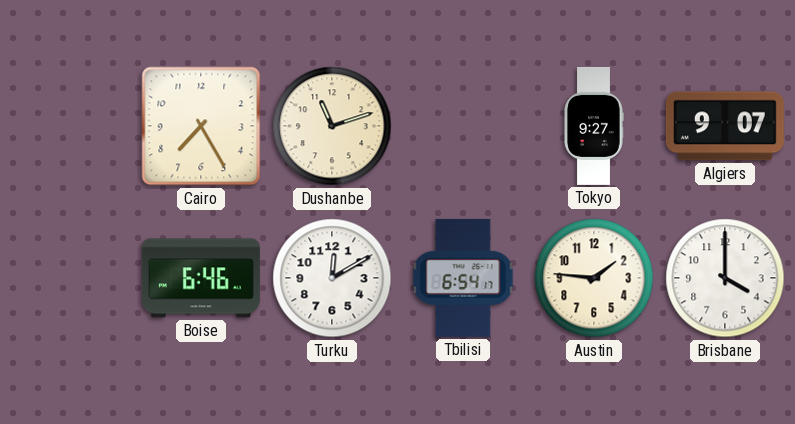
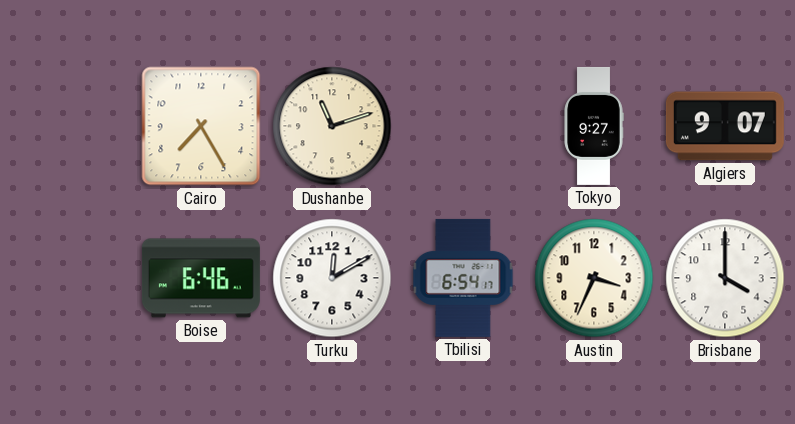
Austin: 1:46 -> 3:34
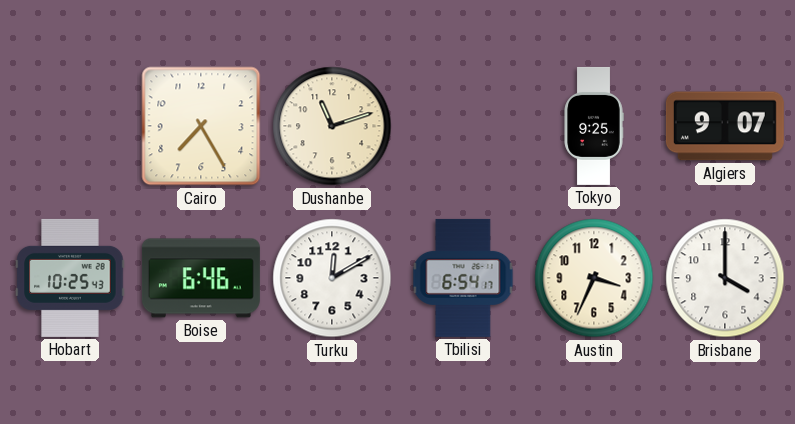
Tokyo: 9:27 -> 9:25
Hobart: none -> 10:25
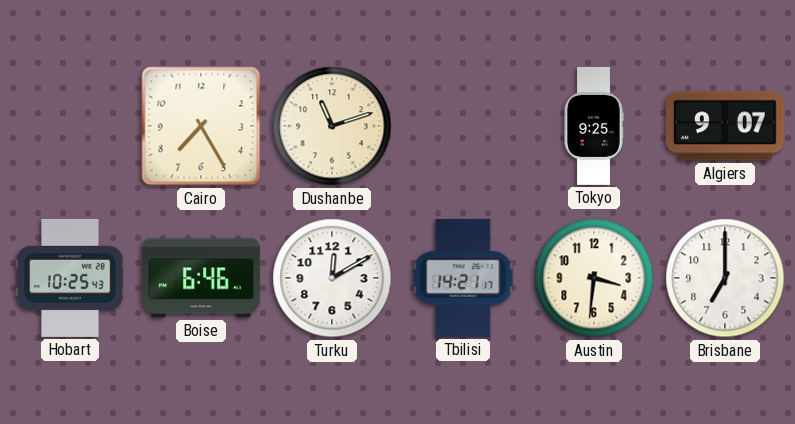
Tbilisi: 6:54 -> 14:21
Austin: 3:34 -> 3:31
Brisbane: 4:00 -> 7:00
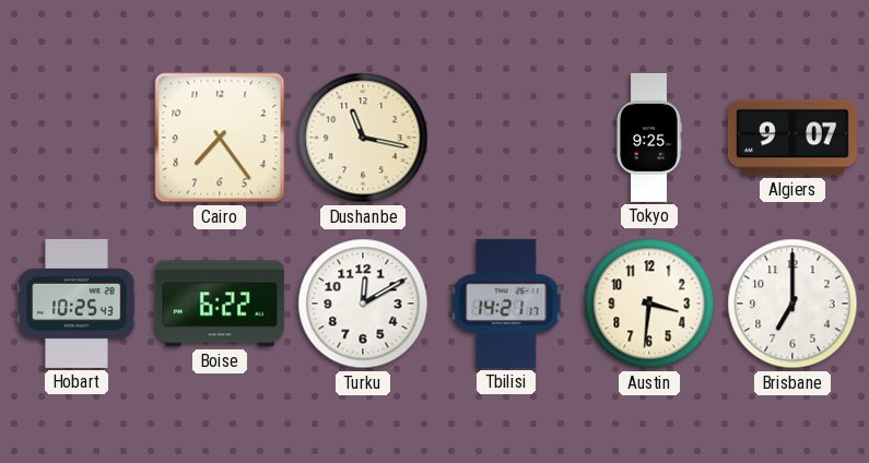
Cairo: 7:25 -> 7:24
Dushanbe: 11:12 -> 11:17
Boise: 6:46 -> 6:22
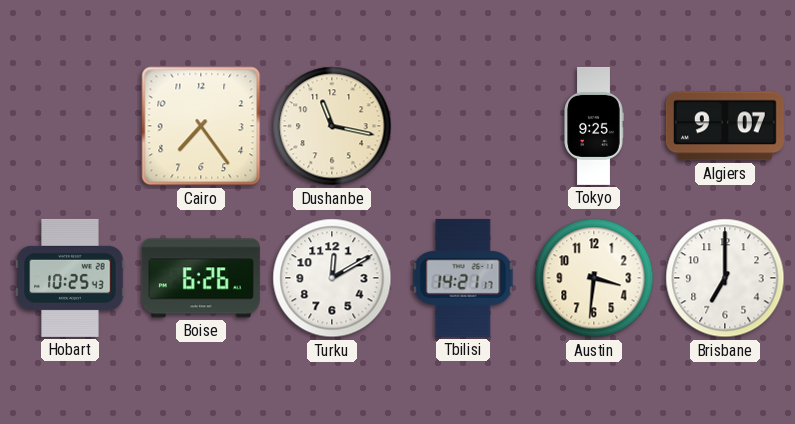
Boise: 6:22 -> 6:26
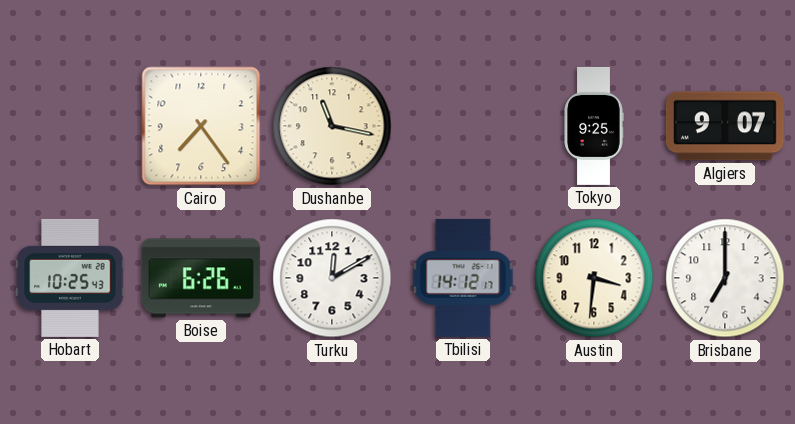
Tbilisi: 14:21 -> 14:12
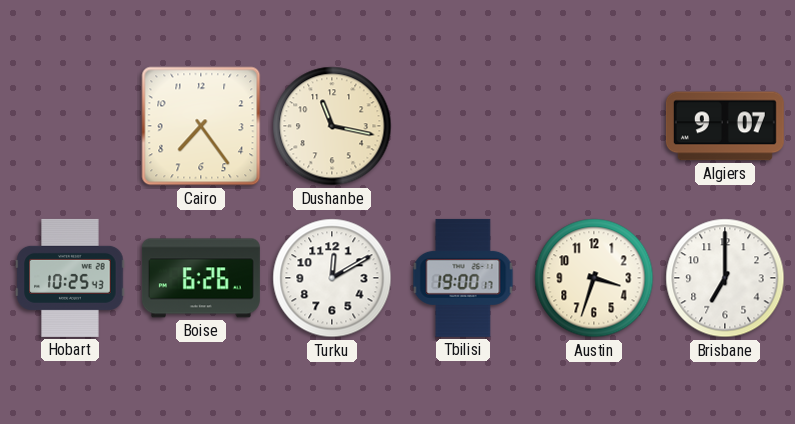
Tokyo: 9:25 -> none
Tbilisi: 14:12 -> 19:00
Austin: 3:31 -> 3:33
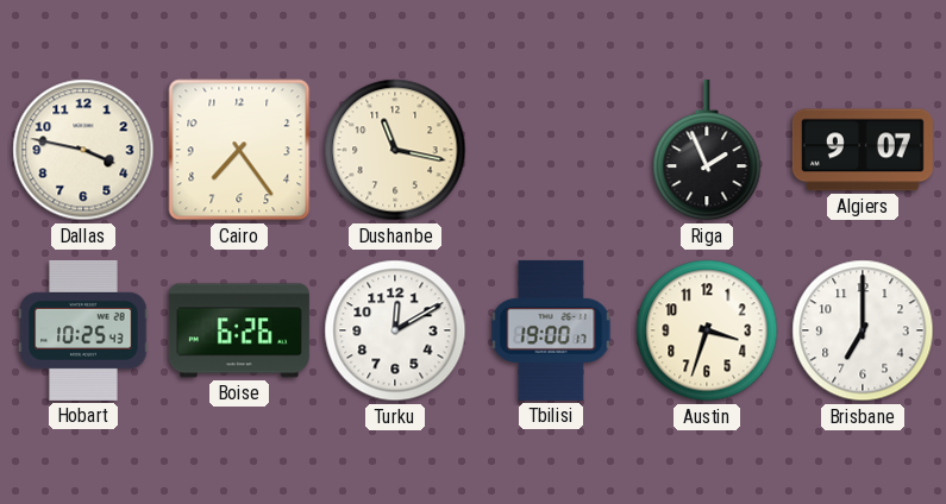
Dallas: none -> 3:47
Riga: none -> 1:56
